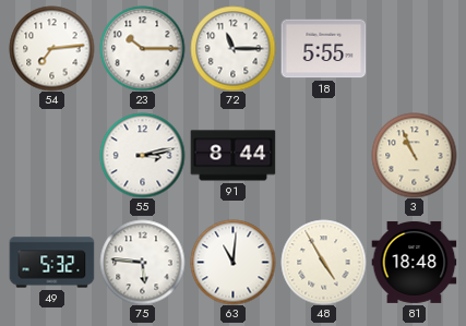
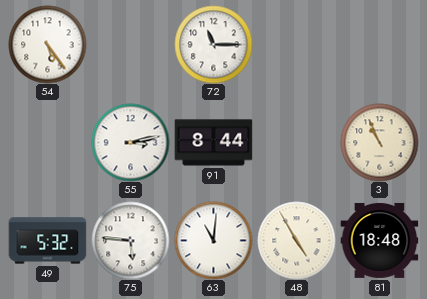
54: 7:14 -> 5:24
23: 10:15 -> none
18: 5:55 -> none
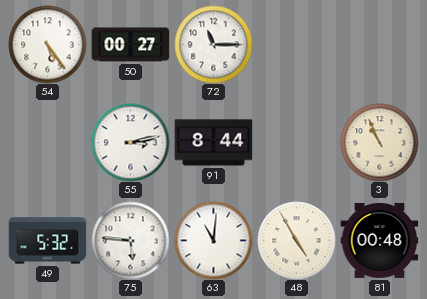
50: none -> 00:27
81: 18:48 -> 00:48
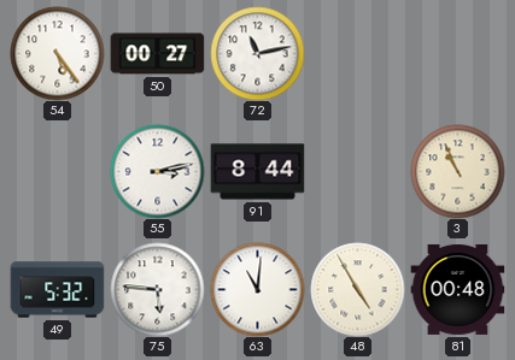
72: 11:15 -> 11:13
